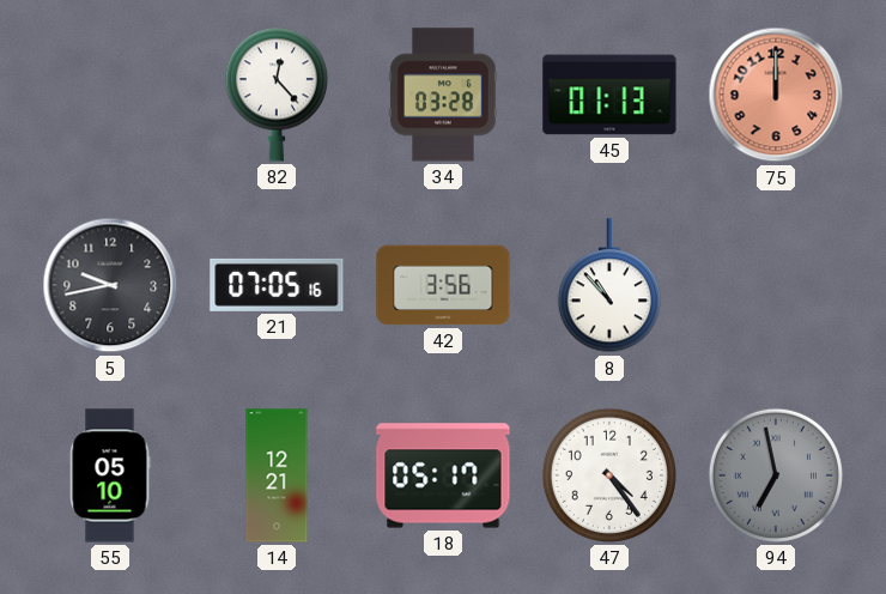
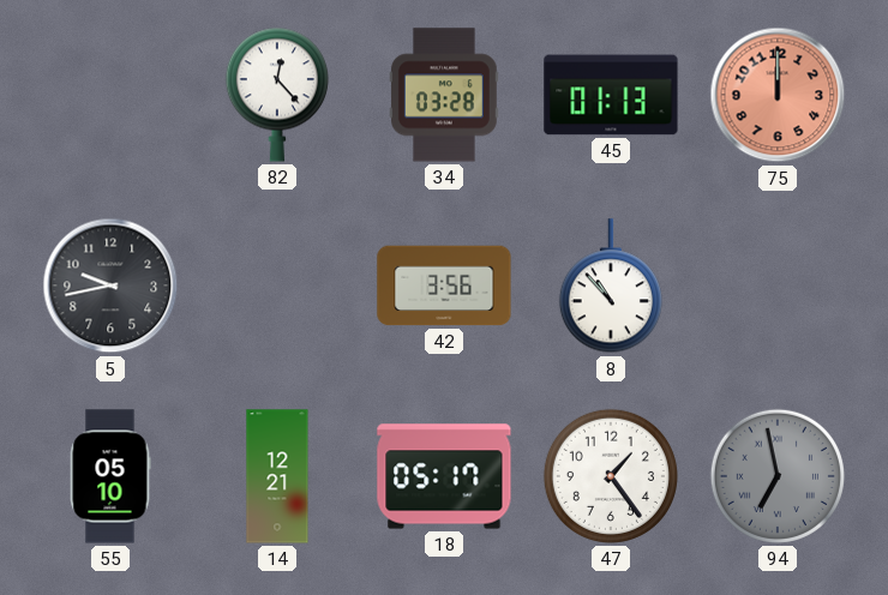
21: 07:05 -> none
47: 4:24 -> 1:24
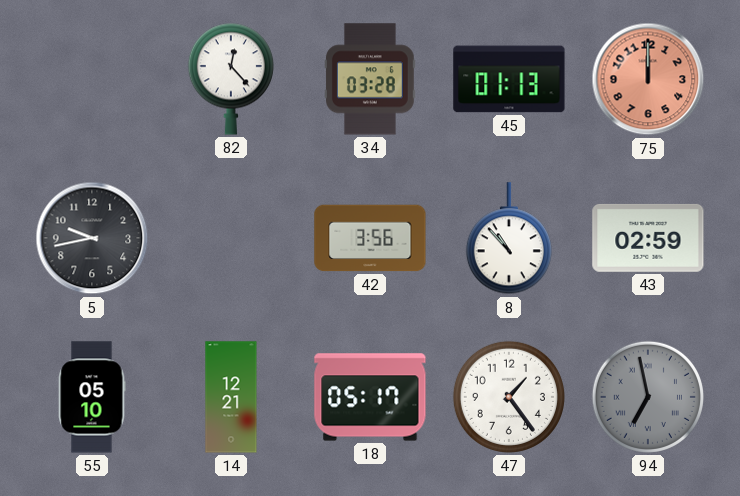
43: none -> 02:59
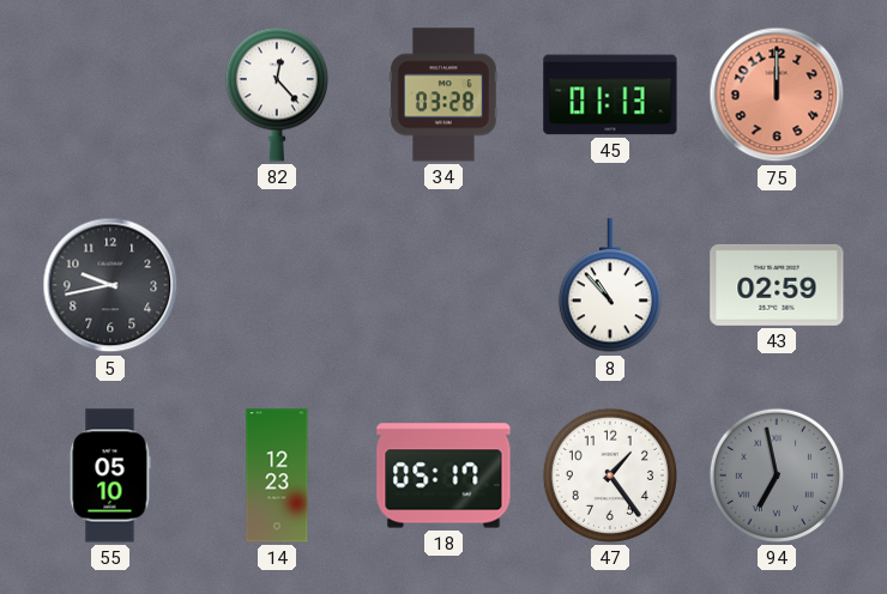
42: 3:56 -> none
14: 12:21 -> 12:23
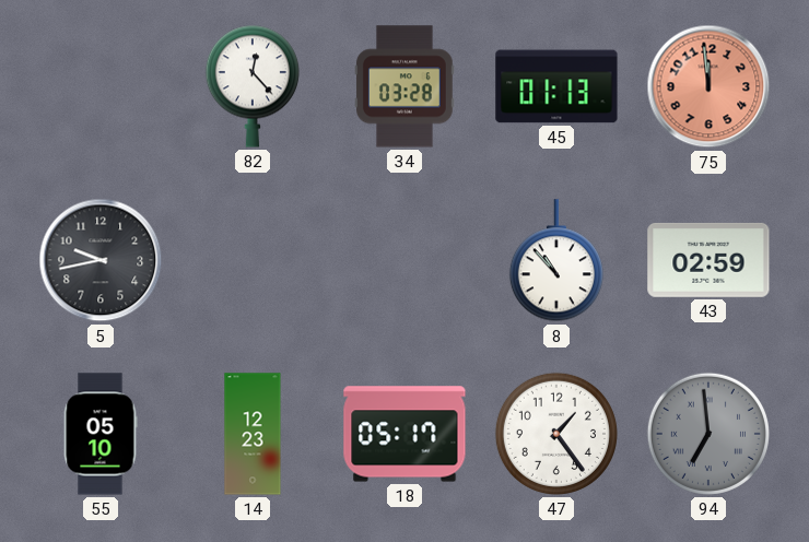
75: 12:00 -> 11:59
94: 6:58 -> 6:59
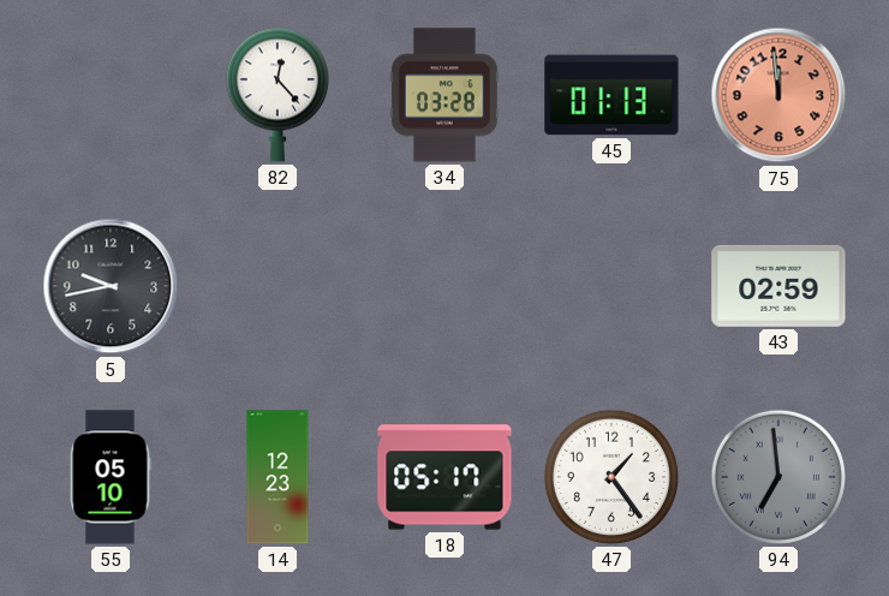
8: 10:53 -> none
